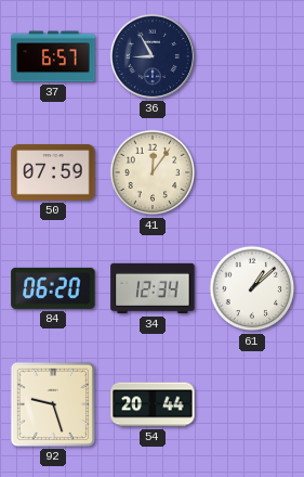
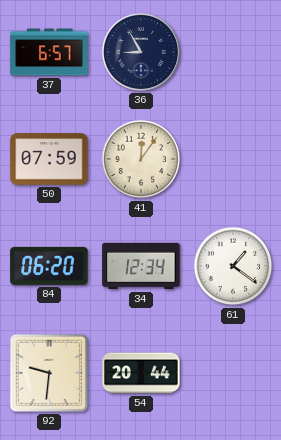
61: 1:08 -> 1:21
92: 9:27 -> 9:31
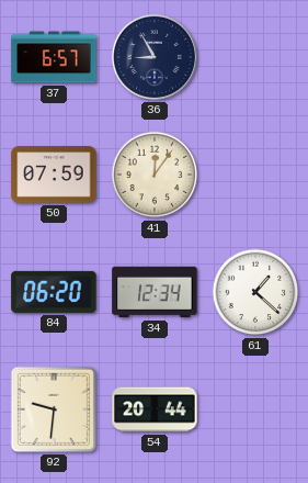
61: 1:21 -> 1:22
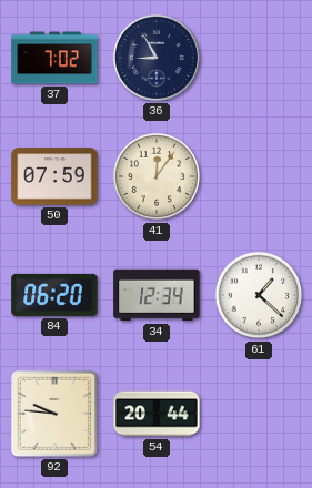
37: 6:57 -> 7:02
92: 9:31 -> 9:46
